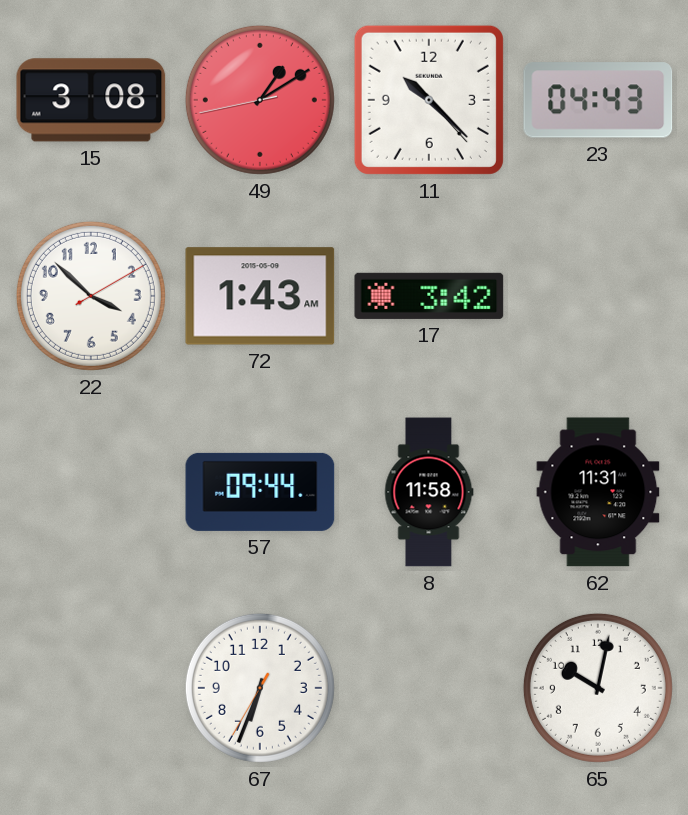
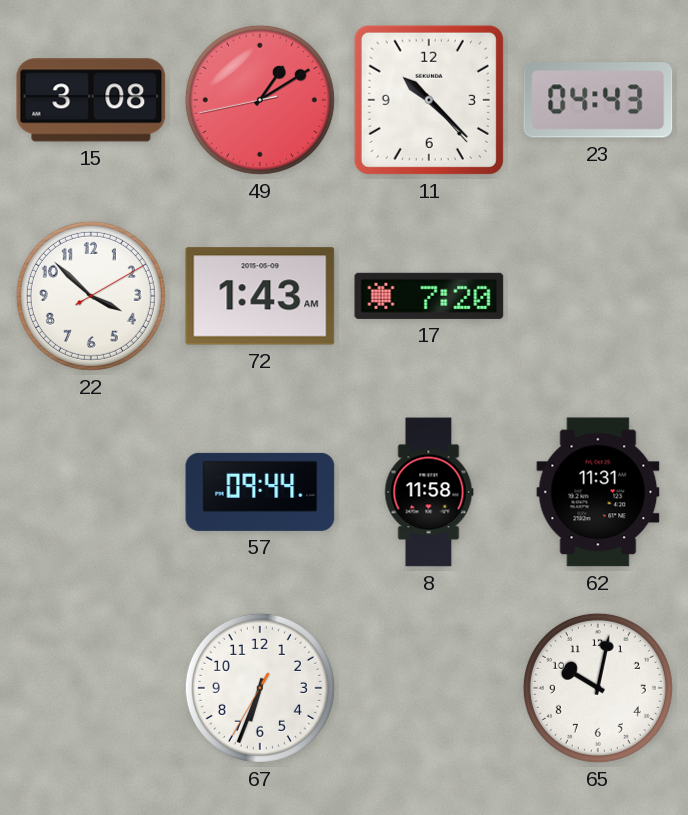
17: 3:42 -> 7:20
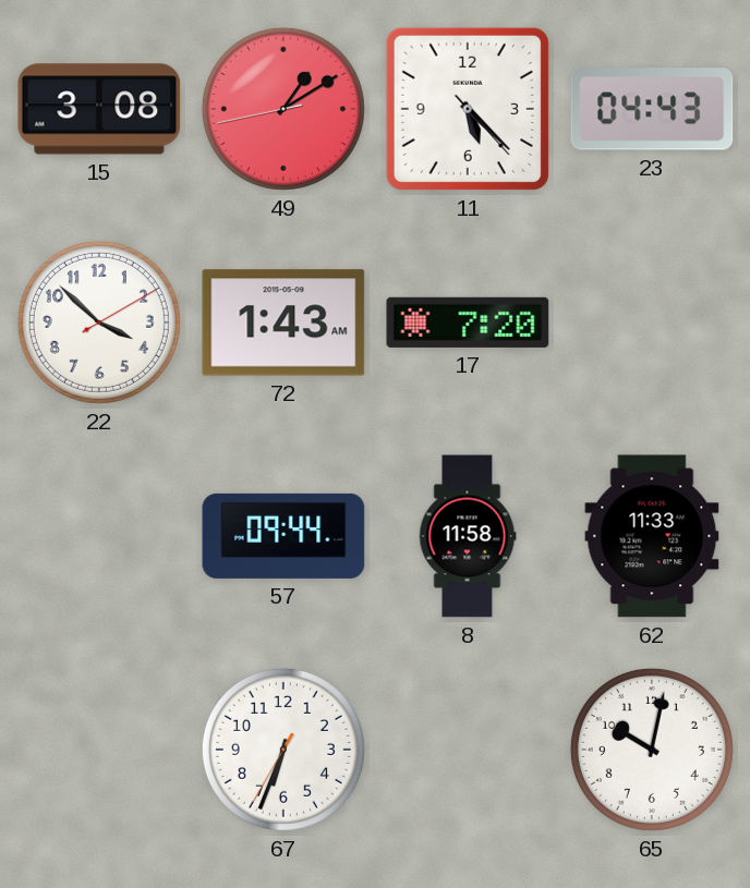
11: 10:22 -> 5:22
62: 11:31 -> 11:33
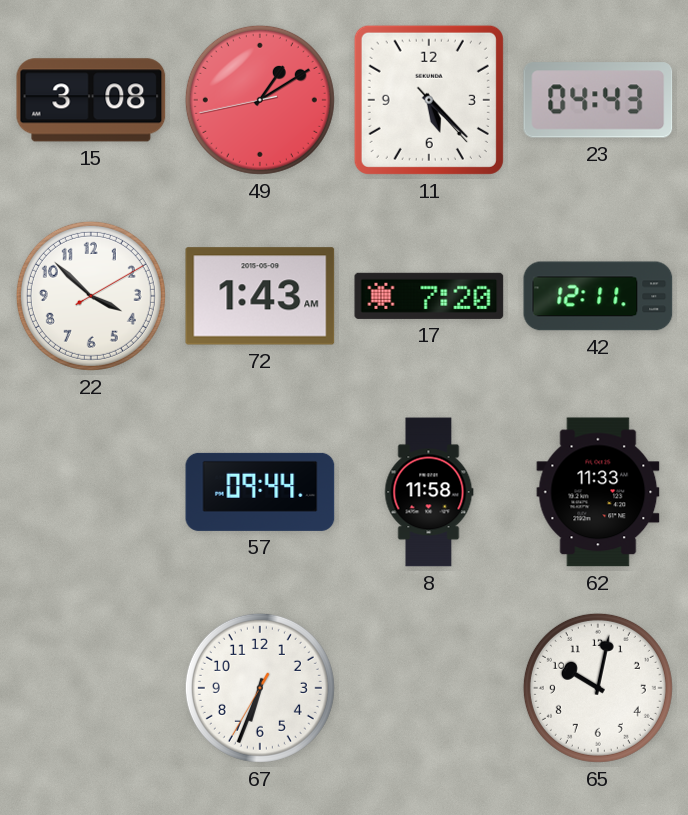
42: none -> 12:11
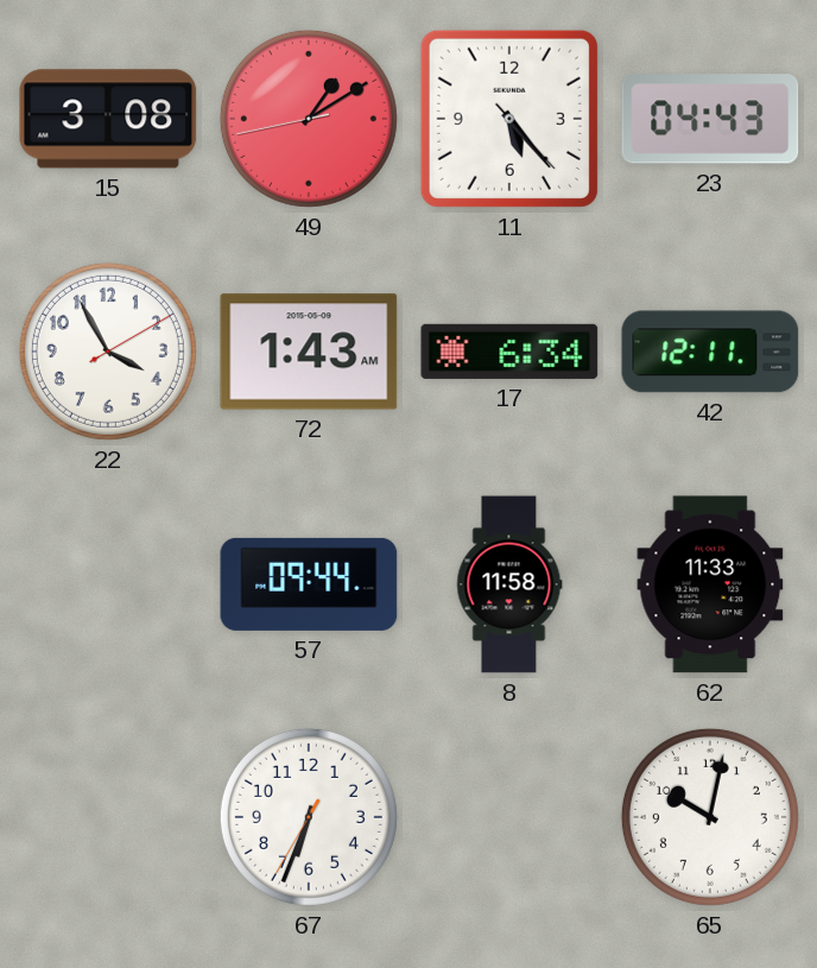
11: 5:22 -> 5:23
22: 3:52 -> 3:55
17: 7:20 -> 6:34
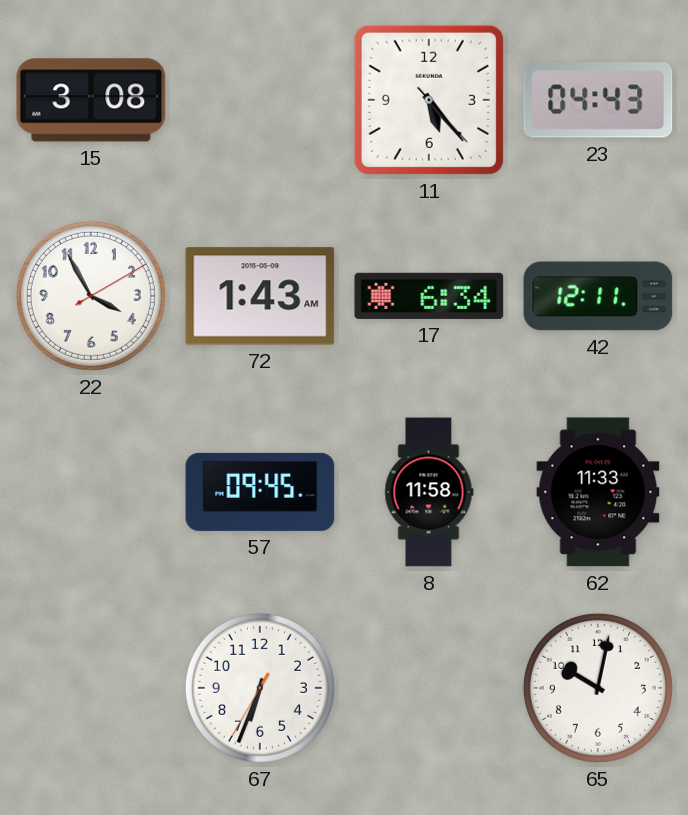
49: 1:09 -> none
57: 09:44 -> 09:45
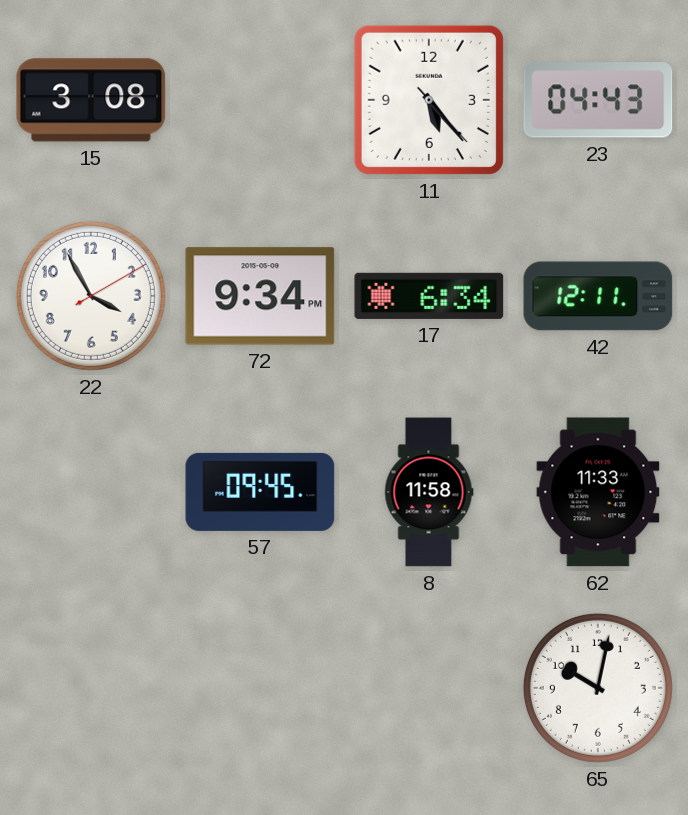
72: 1:43 -> 9:34
67: 6:33 -> none
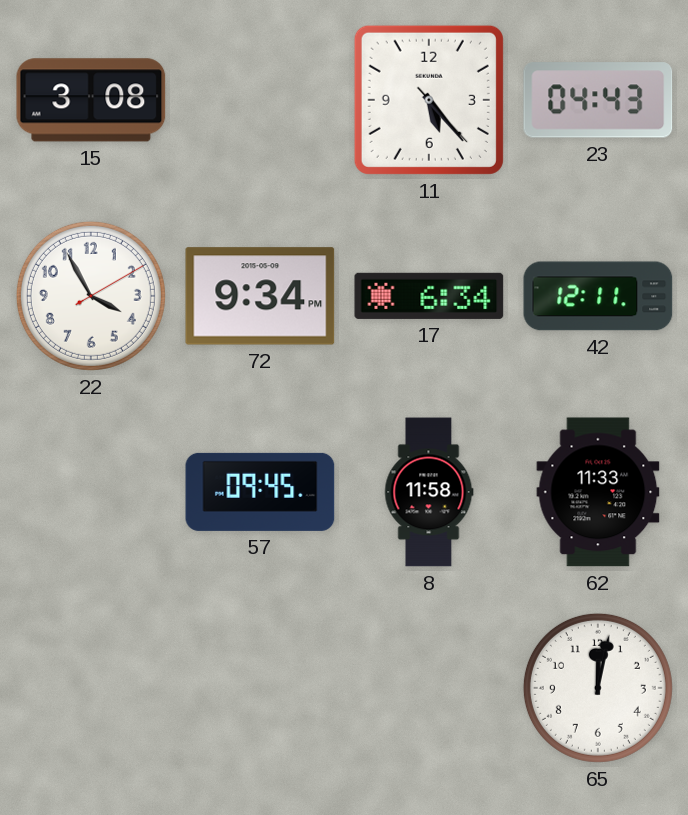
65: 10:02 -> 12:02
